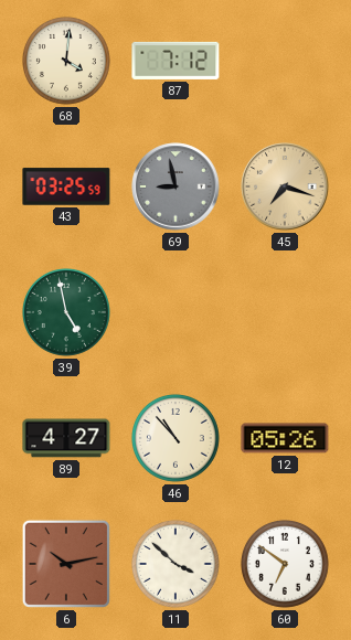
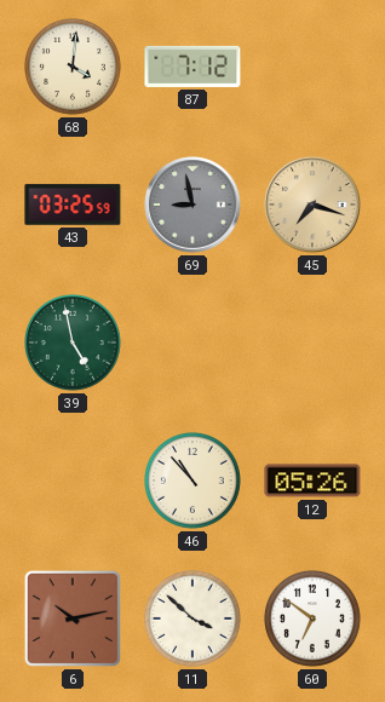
89: 4:27 -> none
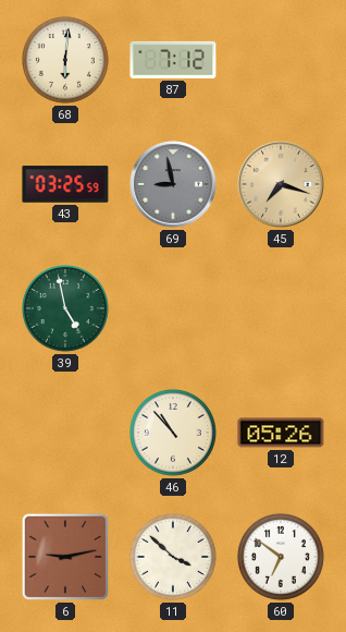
68: 4:01 -> 6:01
6: 10:13 -> 9:13
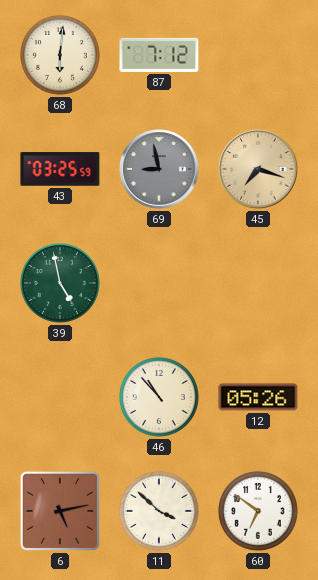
6: 9:13 -> 5:13
